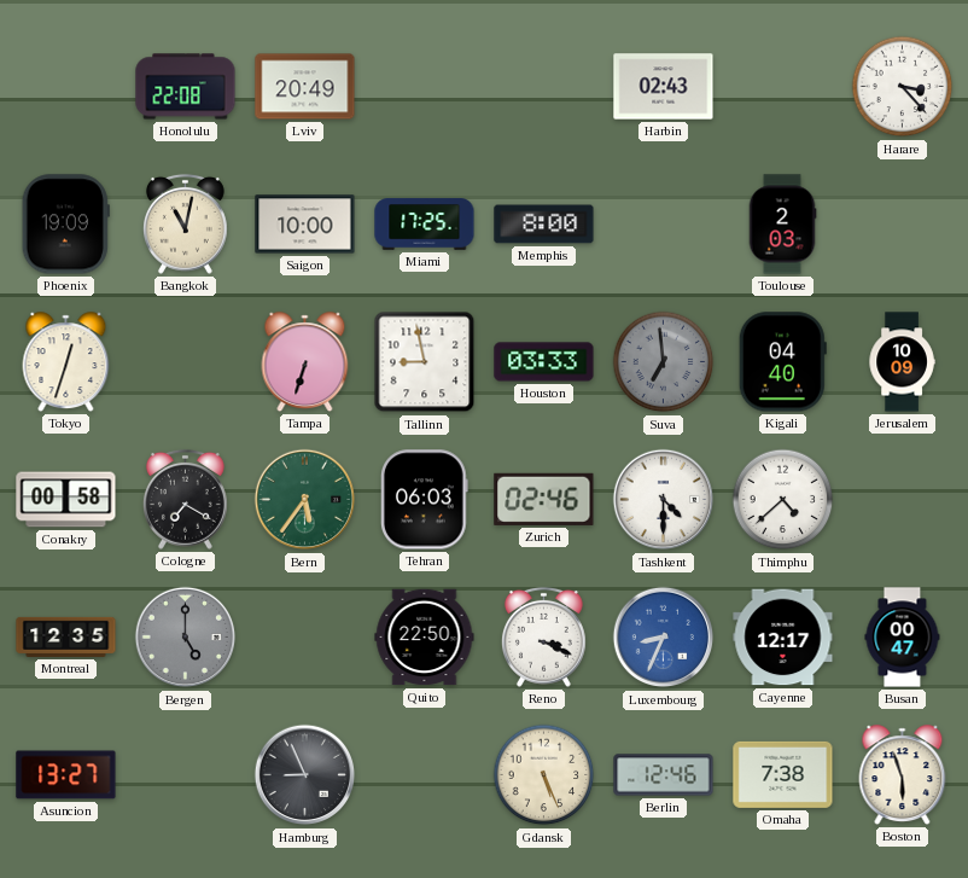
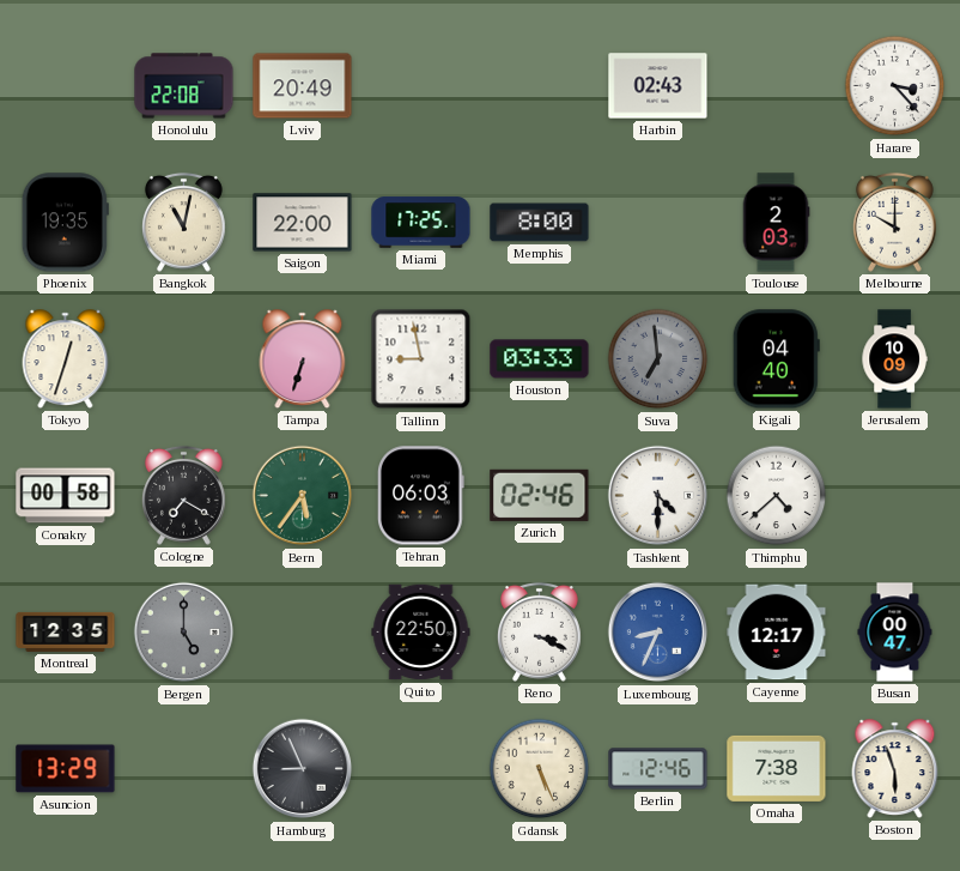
Phoenix: 19:09 -> 19:35
Saigon: 10:00 -> 22:00
Melbourne: none -> 10:00
Asuncion: 13:27 -> 13:29
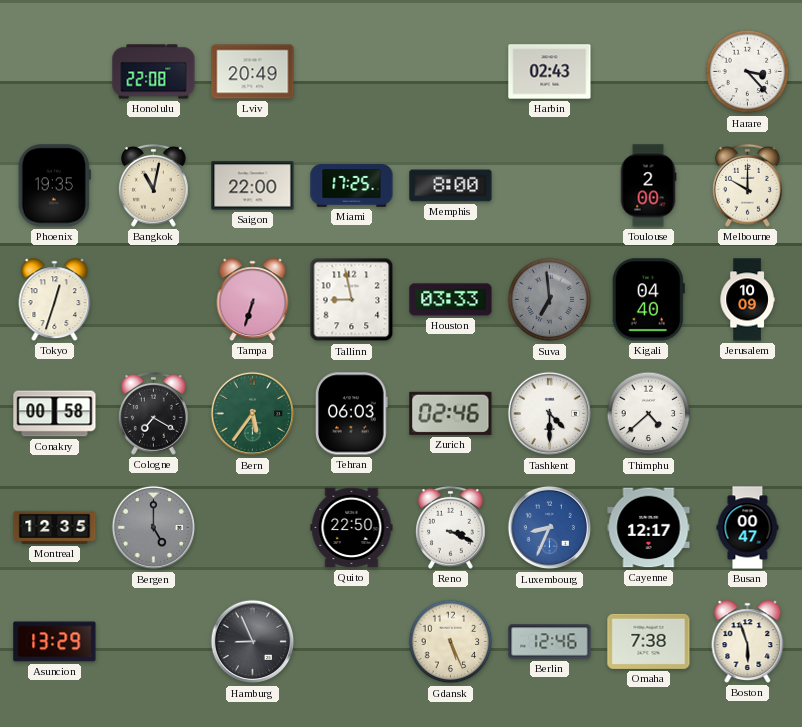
Toulouse: 2:03 -> 2:00
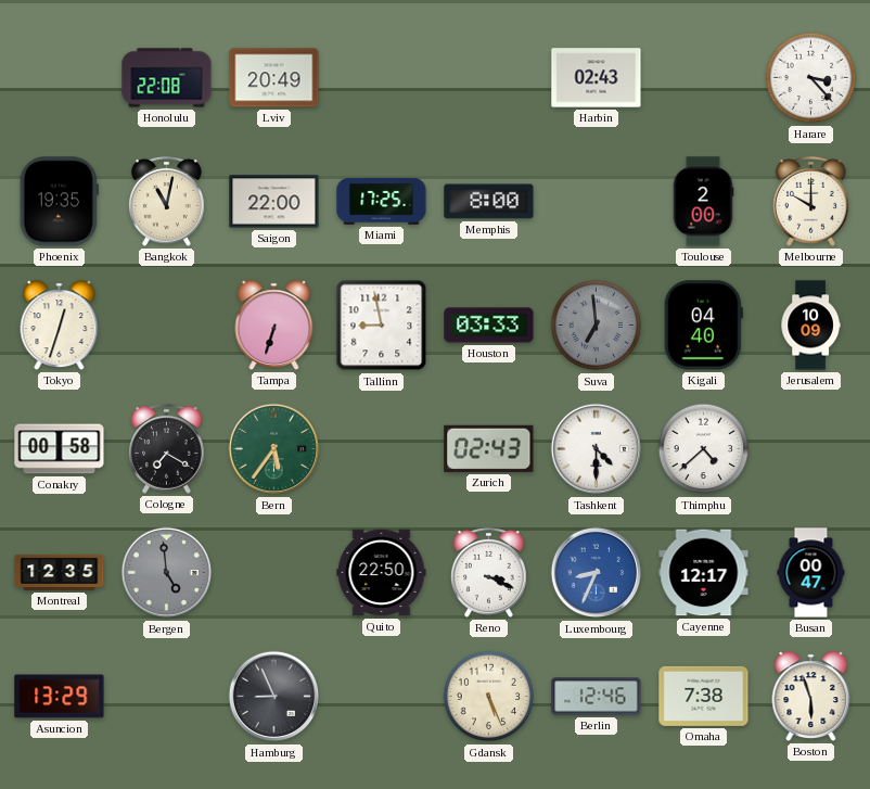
Tehran: 06:03 -> none
Zurich: 02:46 -> 02:43
Bergen: 5:00 -> 4:59
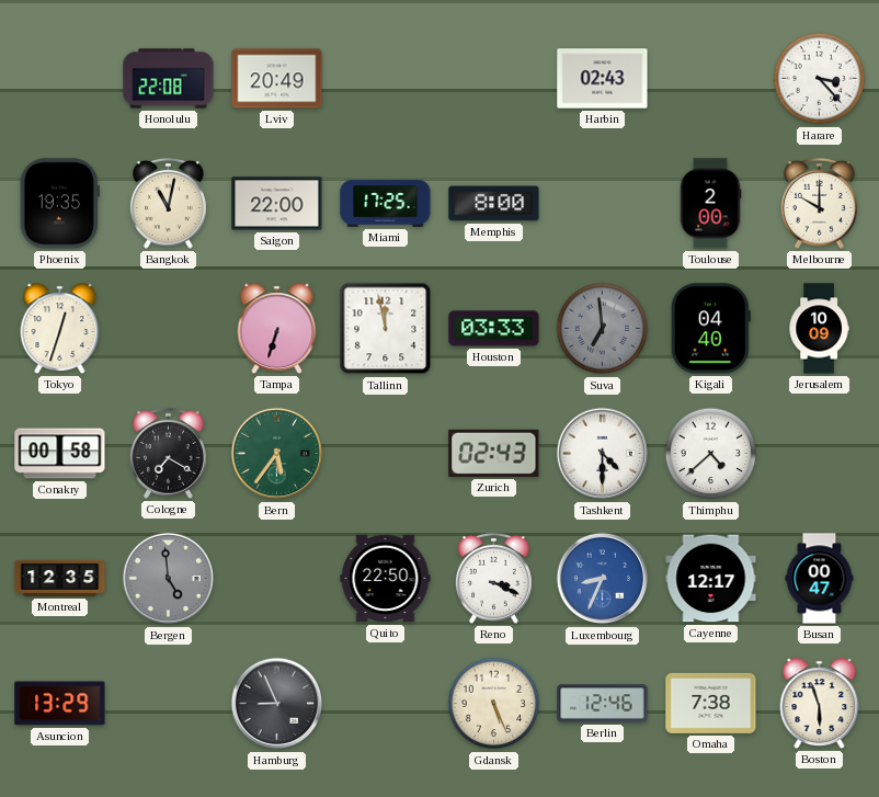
Tallinn: 8:58 -> 11:58
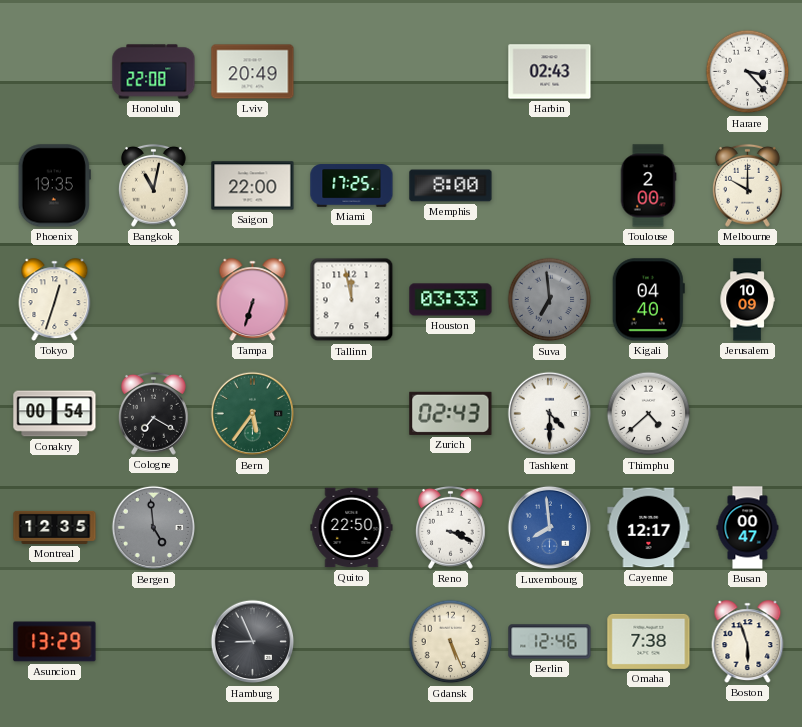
Conakry: 00:58 -> 00:54
Luxembourg: 8:34 -> 7:59
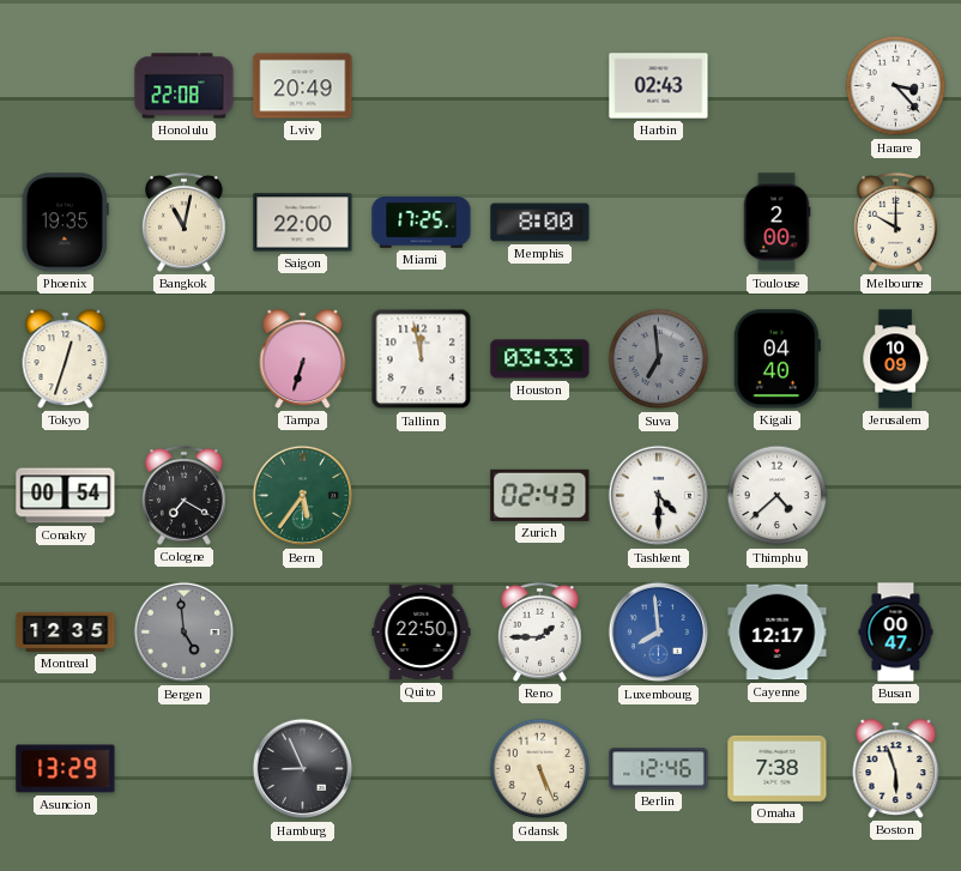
Reno: 3:19 -> 1:45
